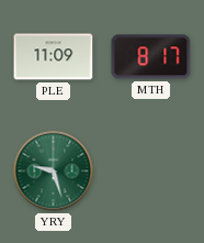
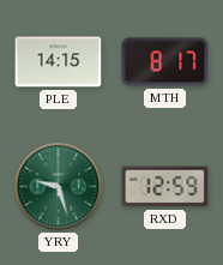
PLE: 11:09 -> 14:15
RXD: none -> 12:59
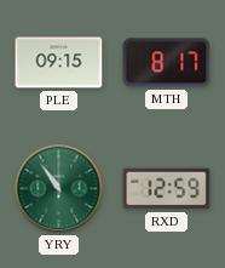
PLE: 14:15 -> 09:15
YRY: 9:27 -> 10:54
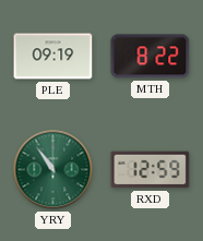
PLE: 09:15 -> 09:19
MTH: 8:17 -> 8:22
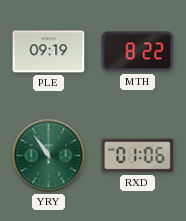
RXD: 12:59 -> 01:06
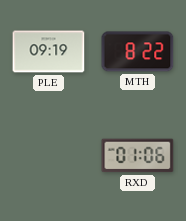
YRY: 10:54 -> none
